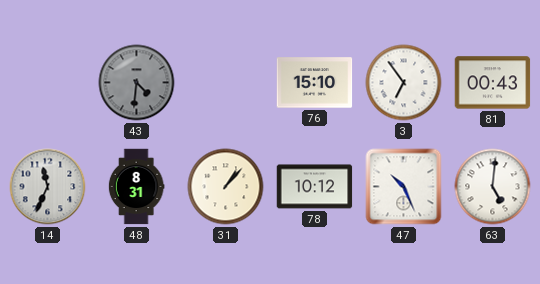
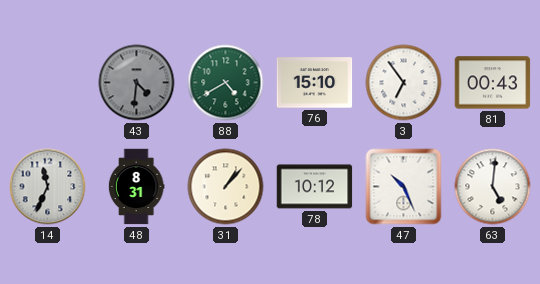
88: none -> 4:40
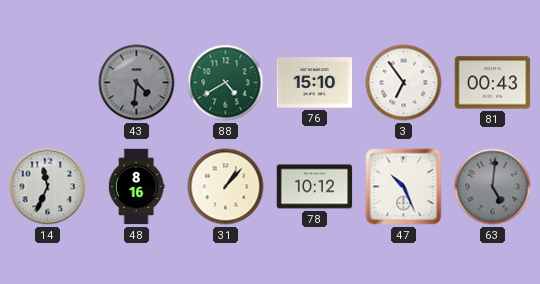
48: 8:31 -> 8:16
63 dial: white -> grey
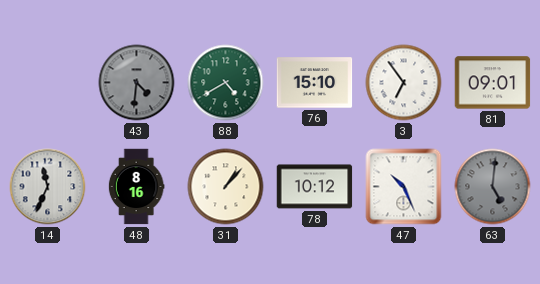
81: 00:43 -> 09:01
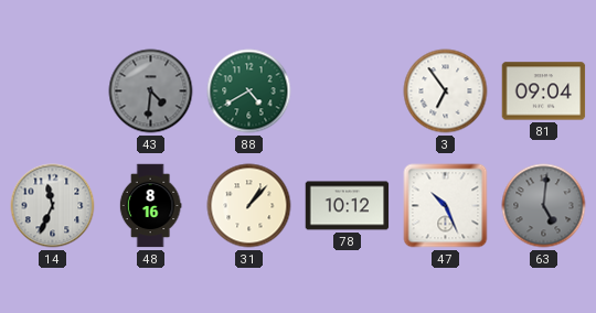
76: 15:10 -> none
81: 09:01 -> 09:04
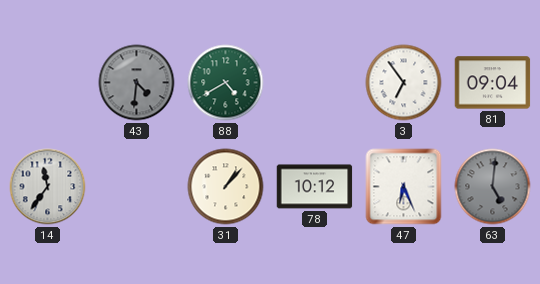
14: 11:34 -> 11:36
48: 8:16 -> none
47: 10:26 -> 6:26
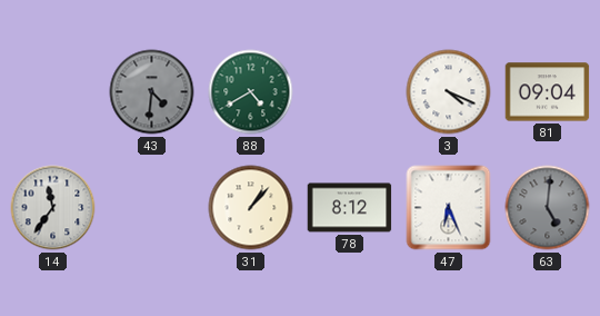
3: 6:54 -> 4:19
78: 10:12 -> 8:12
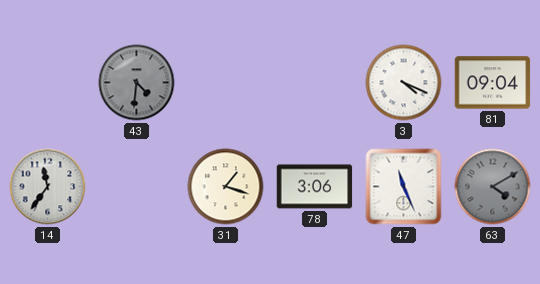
88: 4:40 -> none
31: 1:07 -> 1:18
78: 8:12 -> 3:06
47: 6:26 -> 11:26
63: 5:01 -> 4:10
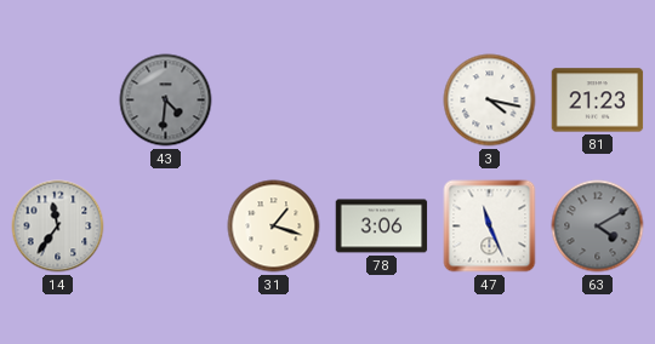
3: 4:19 -> 4:17
81: 09:04 -> 21:23
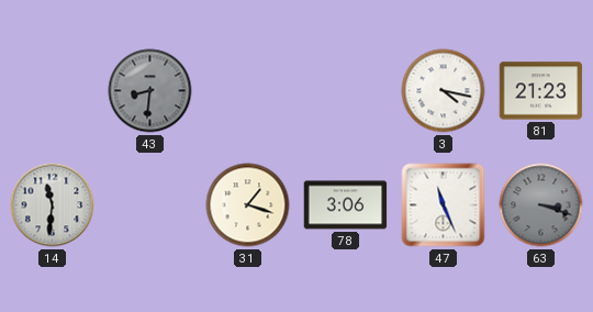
43: 4:31 -> 8:31
14: 11:36 -> 11:31
63: 4:10 -> 3:18
